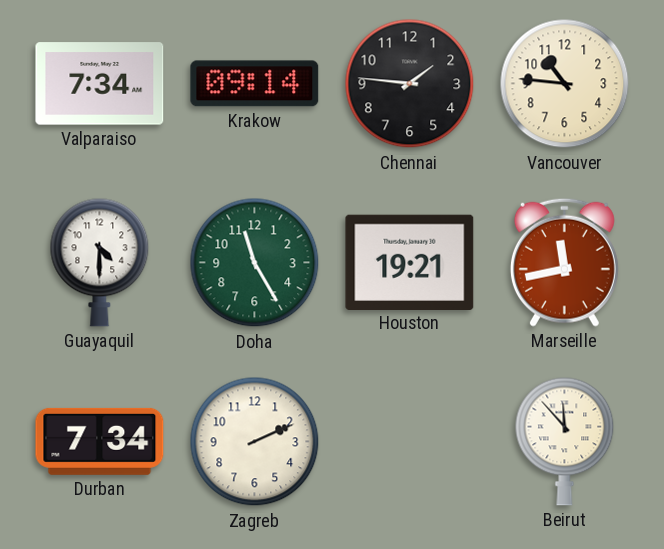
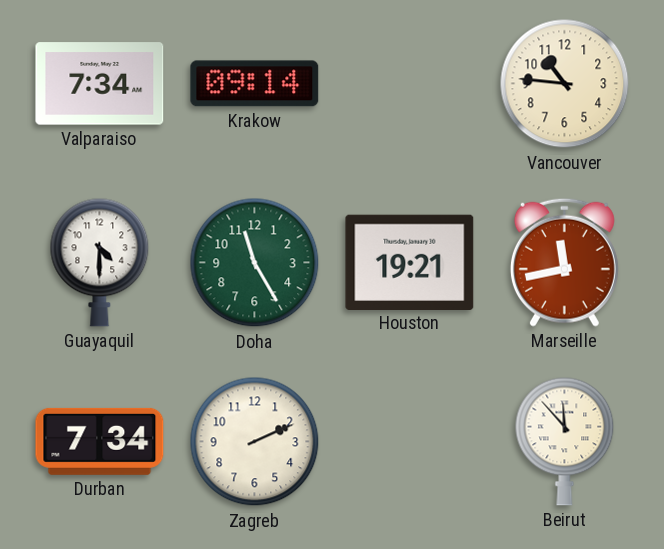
Chennai: 1:46 -> none
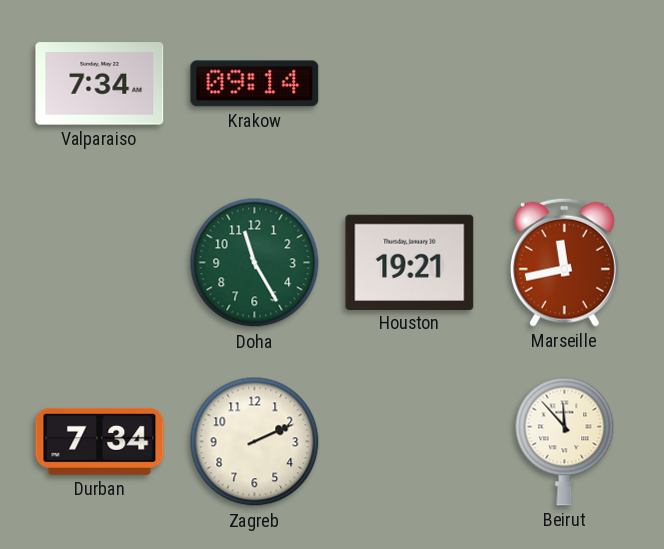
Vancouver: 10:46 -> none
Guayaquil: 4:30 -> none
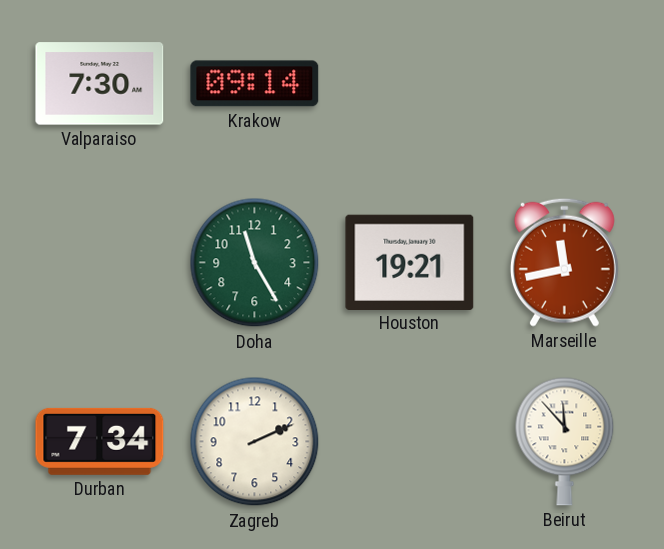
Valparaiso: 7:34 -> 7:30
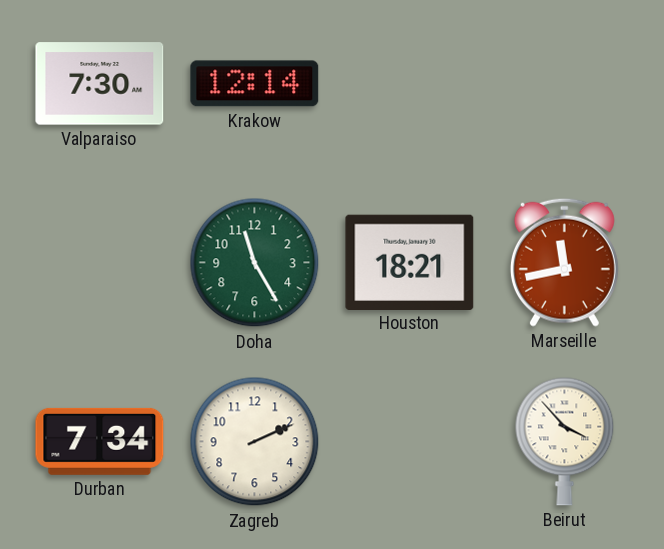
Krakow: 09:14 -> 12:14
Houston: 19:21 -> 18:21
Beirut: 11:53 -> 3:53
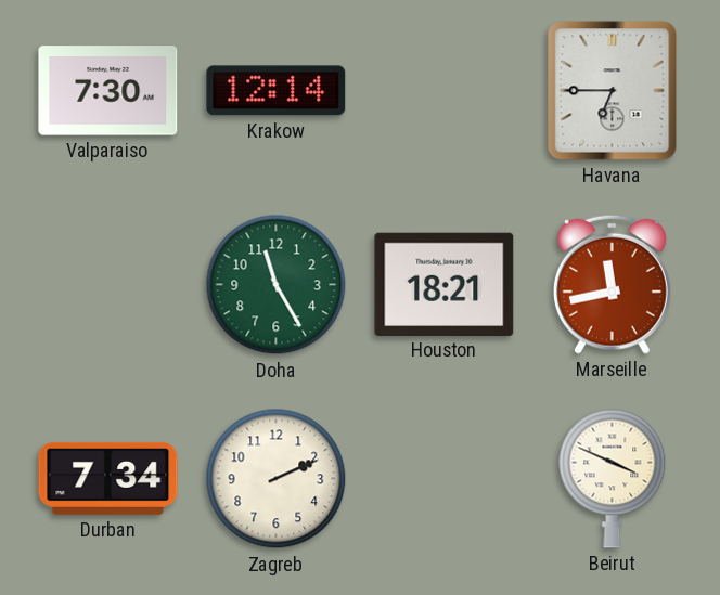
Havana: none -> 6:45
Beirut: 3:53 -> 3:49
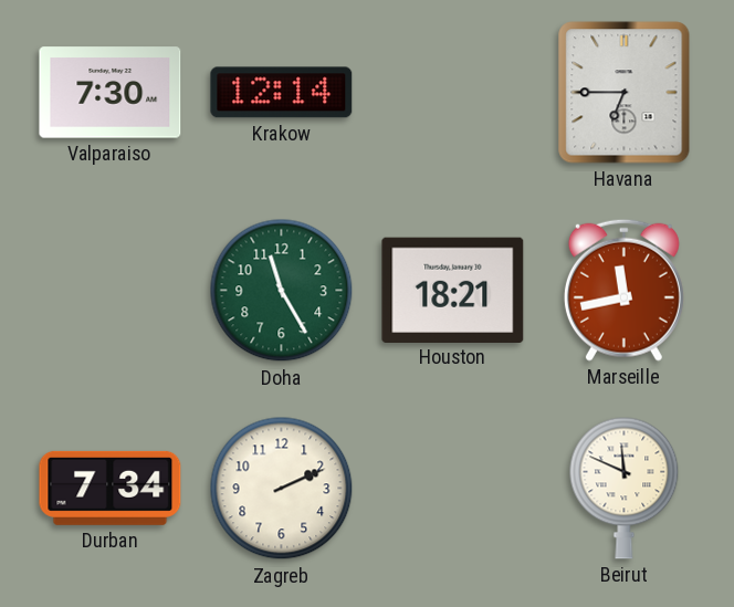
Beirut: 3:49 -> 11:49
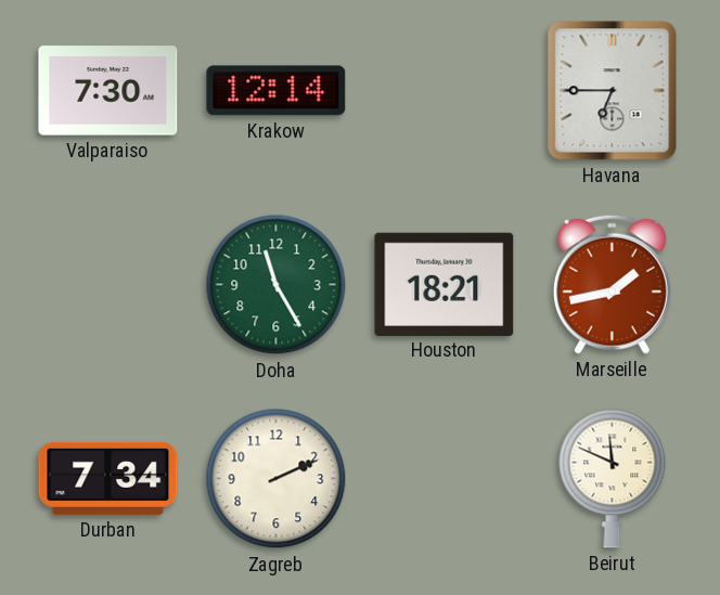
Marseille: 11:43 -> 1:43
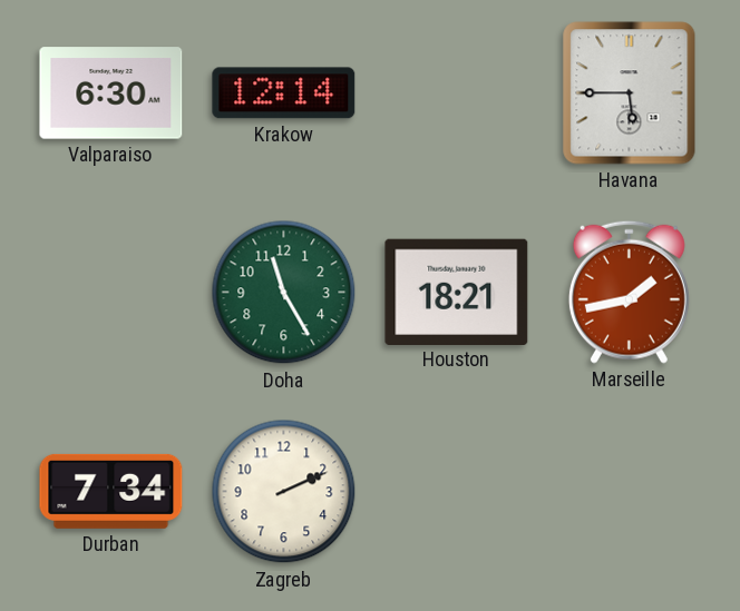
Valparaiso: 7:30 -> 6:30
Havana: 6:45 -> 5:45
Beirut: 11:49 -> none
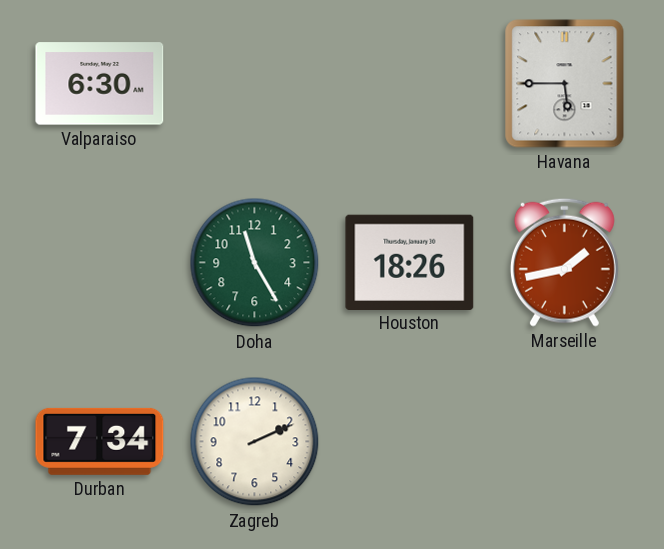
Krakow: 12:14 -> none
Houston: 18:21 -> 18:26
